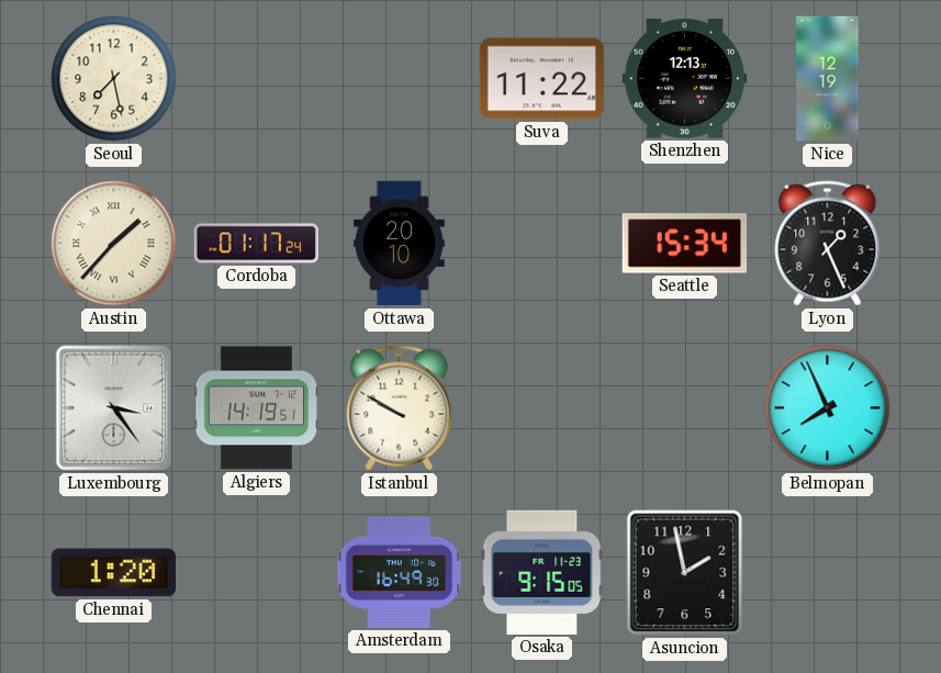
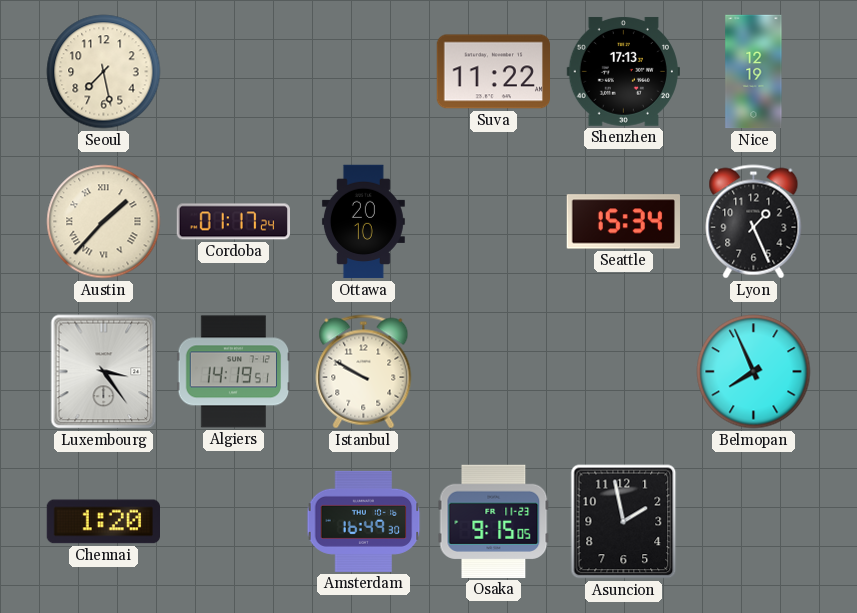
Shenzhen: 12:13 -> 17:13
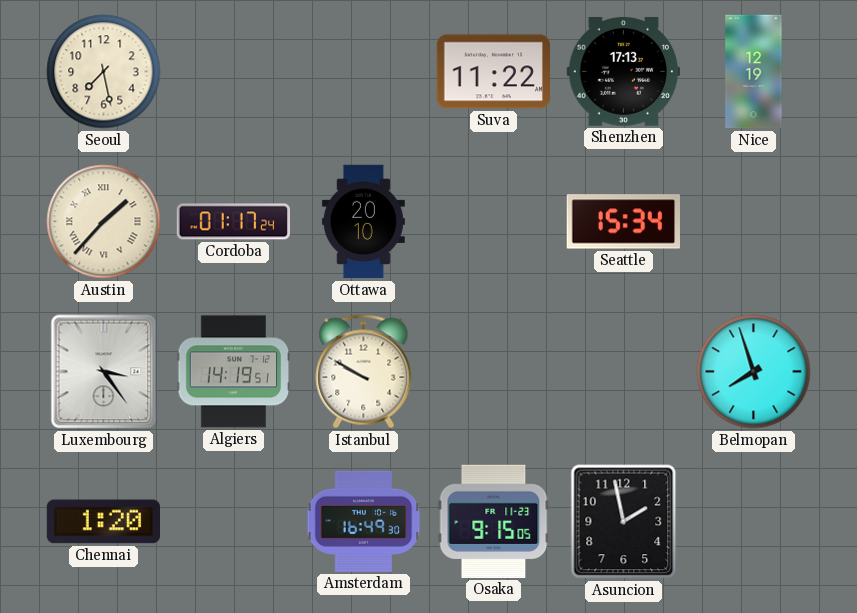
Lyon: 1:26 -> none
Belmopan: 7:56 -> 7:57
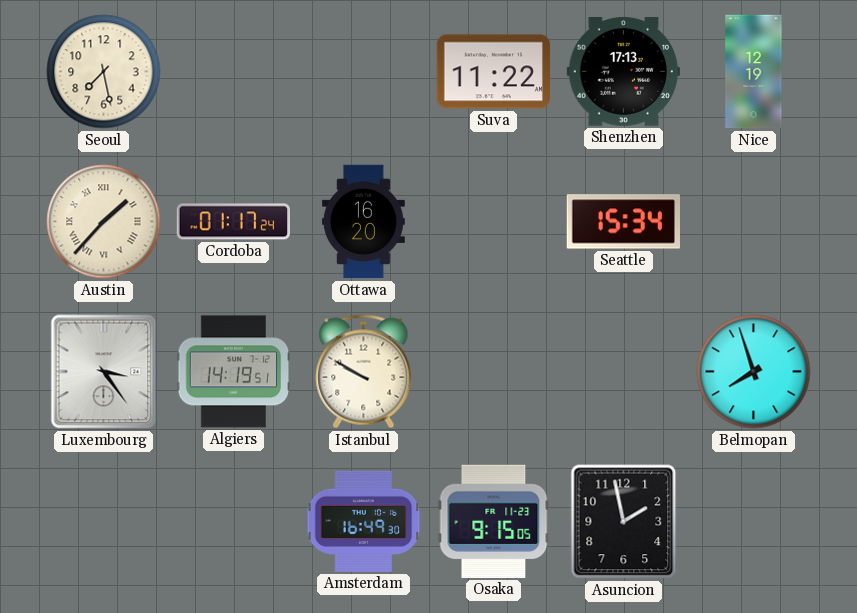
Ottawa: 20:10 -> 16:20
Chennai: 1:20 -> none
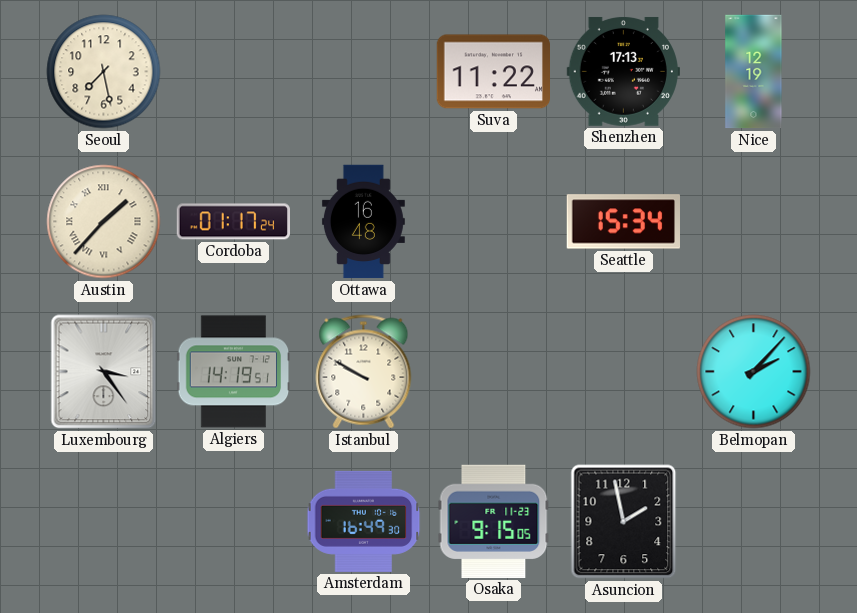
Ottawa: 16:20 -> 16:48
Belmopan: 7:57 -> 2:07
